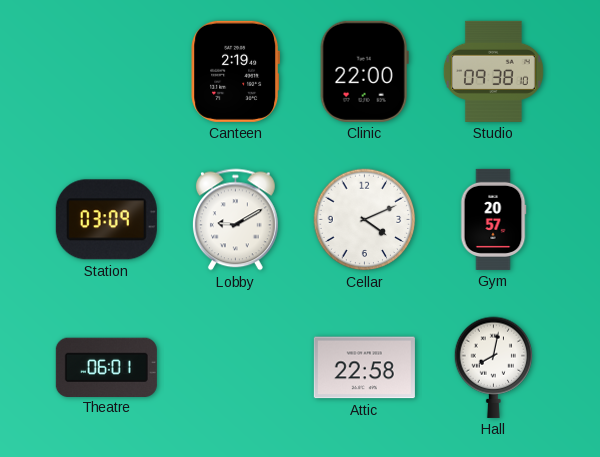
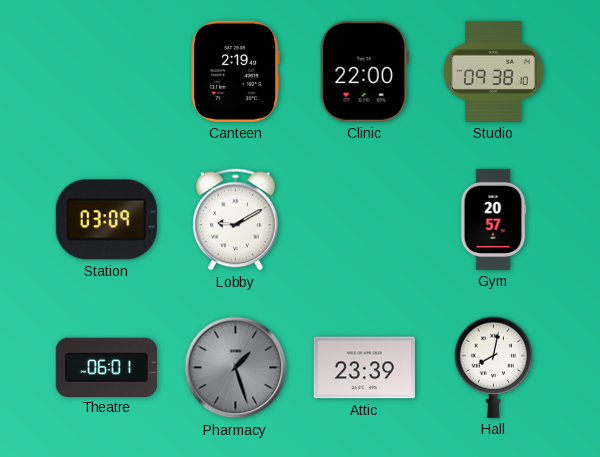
Cellar: 4:11 -> none
Pharmacy: none -> 1:27
Attic: 22:58 -> 23:39
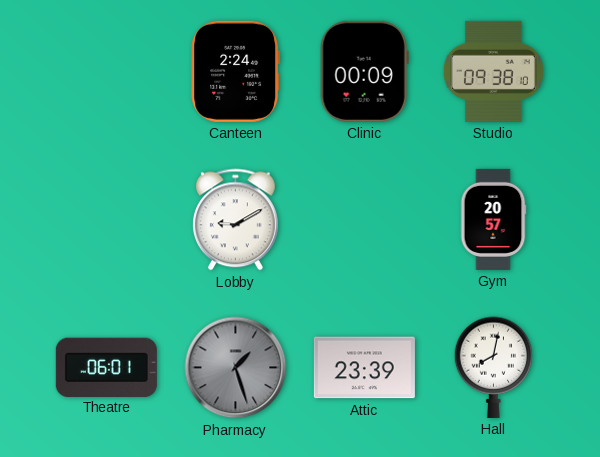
Canteen: 2:19 -> 2:24
Clinic: 22:00 -> 00:09
Station: 03:09 -> none
